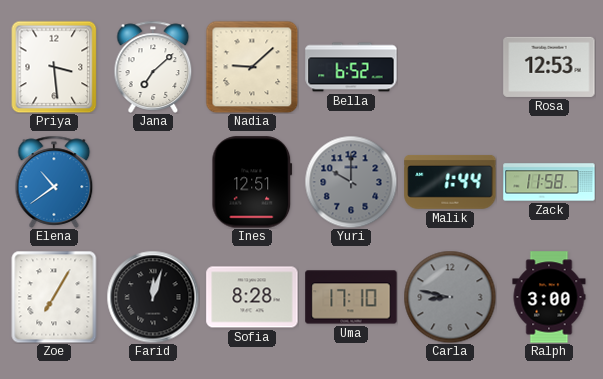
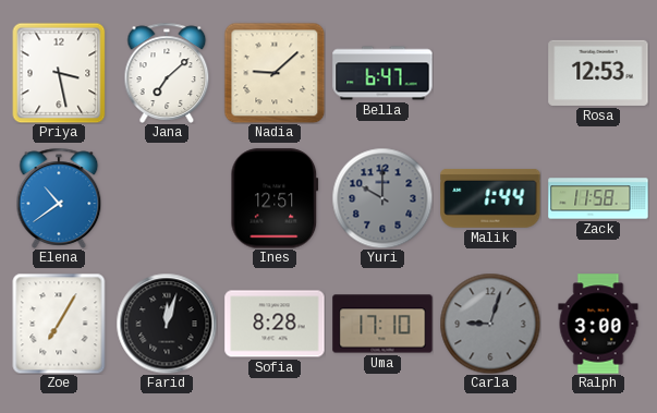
Priya: 3:29 -> 3:28
Bella: 6:52 -> 6:47
Carla: 8:47 -> 9:03
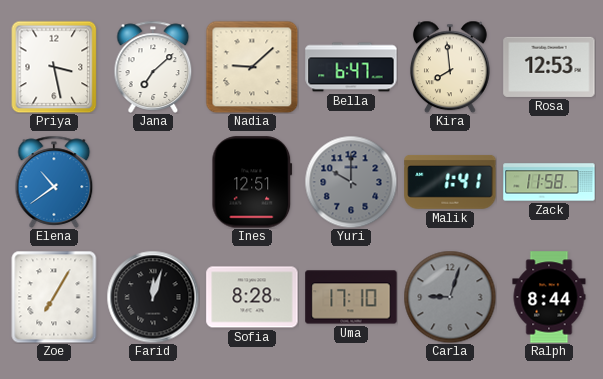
Kira: none -> 7:59
Malik: 1:44 -> 1:41
Ralph: 3:00 -> 8:44
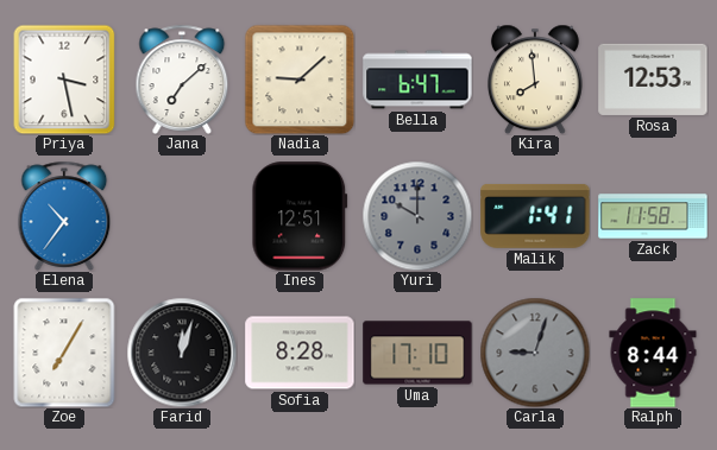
Elena: 10:39 -> 10:36
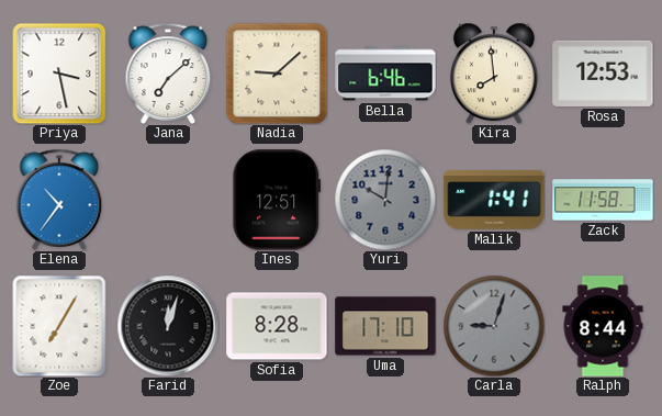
Bella: 6:47 -> 6:46
Yuri: 10:00 -> 10:01
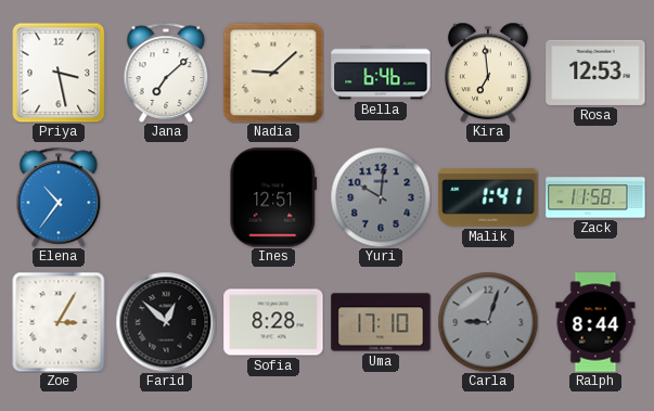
Kira: 7:59 -> 6:59
Zoe: 7:05 -> 3:05
Farid: 12:03 -> 12:52
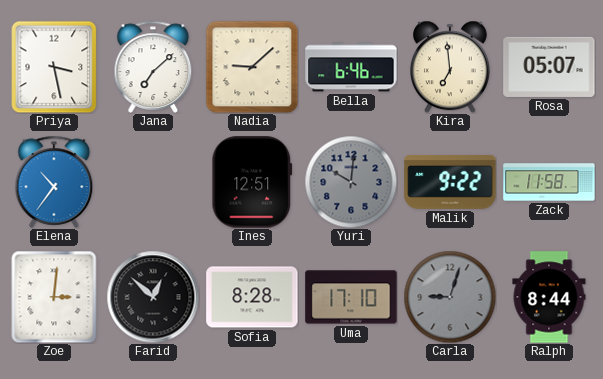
Rosa: 12:53 -> 05:07
Malik: 1:41 -> 9:22
Zoe: 3:05 -> 3:01
